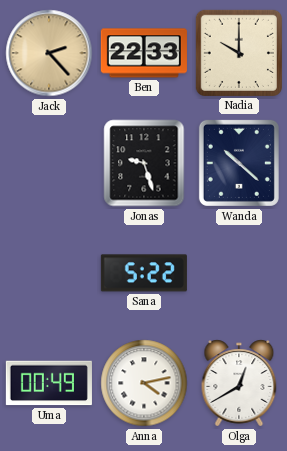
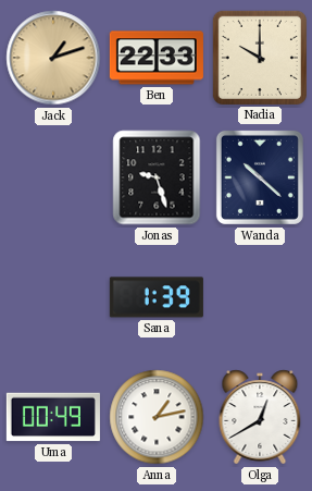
Jack: 2:23 -> 1:12
Sana: 5:22 -> 1:39
Anna: 4:13 -> 1:13
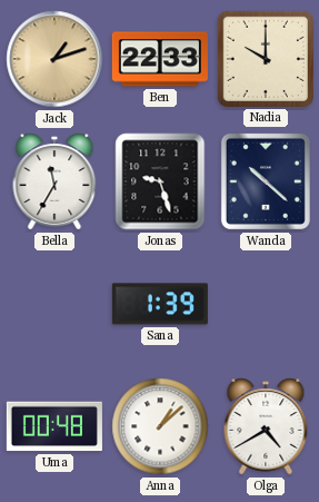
Bella: none -> 11:35
Uma: 00:49 -> 00:48
Anna: 1:13 -> 1:08
Olga: 12:40 -> 4:40
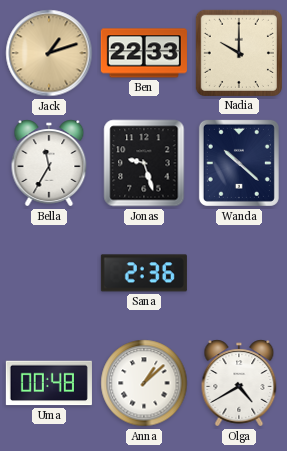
Sana: 1:39 -> 2:36
